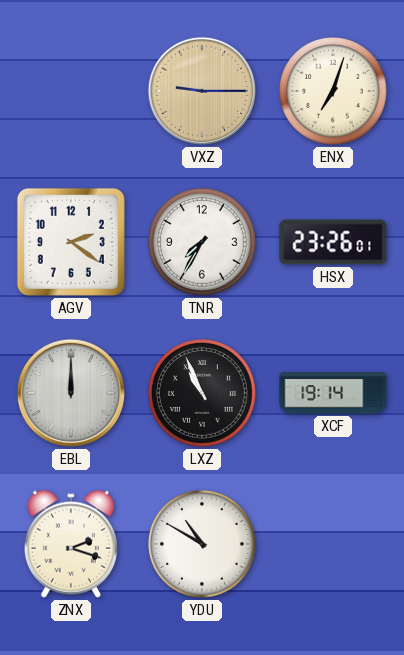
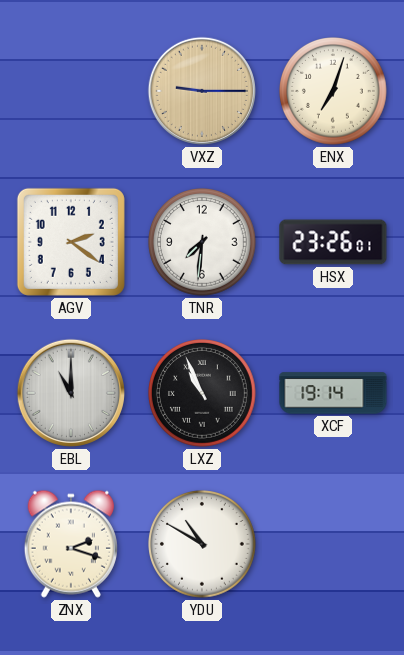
TNR: 7:35 -> 7:31
EBL: 12:00 -> 11:00
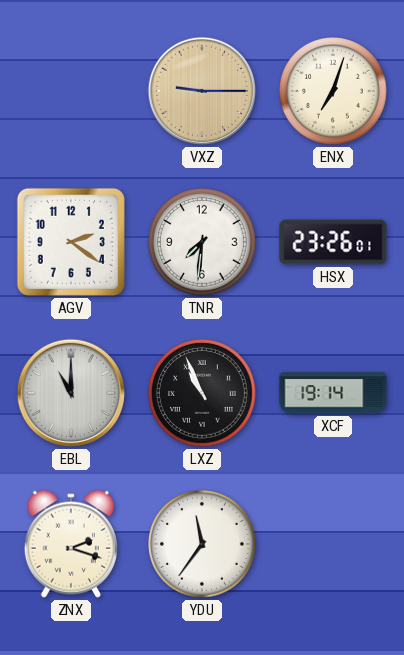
YDU: 10:50 -> 11:36
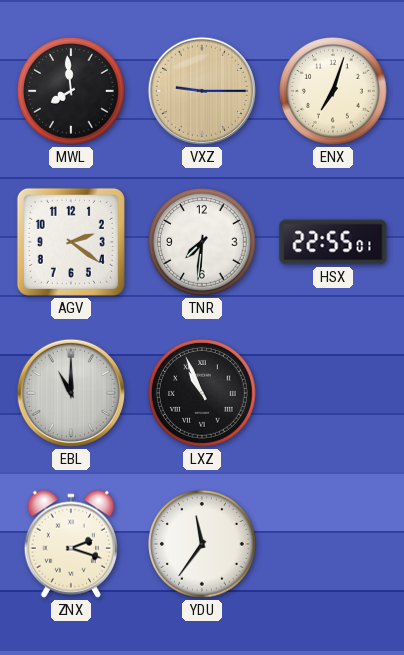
MWL: none -> 7:59
HSX: 23:26 -> 22:55
XCF: 19:14 -> none
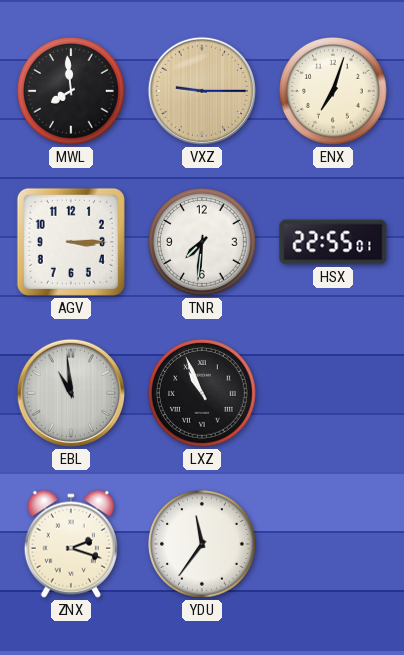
AGV: 2:21 -> 3:15
EBL: 11:00 -> 10:59
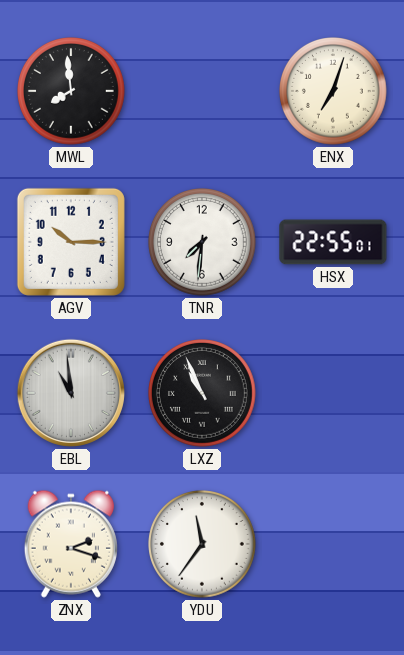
VXZ: 9:15 -> none
AGV: 3:15 -> 10:15
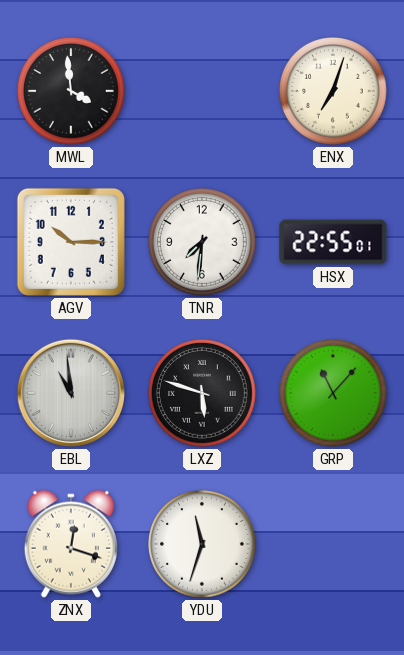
MWL: 7:59 -> 3:59
LXZ: 10:56 -> 5:48
GRP: none -> 11:07
ZNX: 2:18 -> 12:18
YDU: 11:36 -> 11:33
